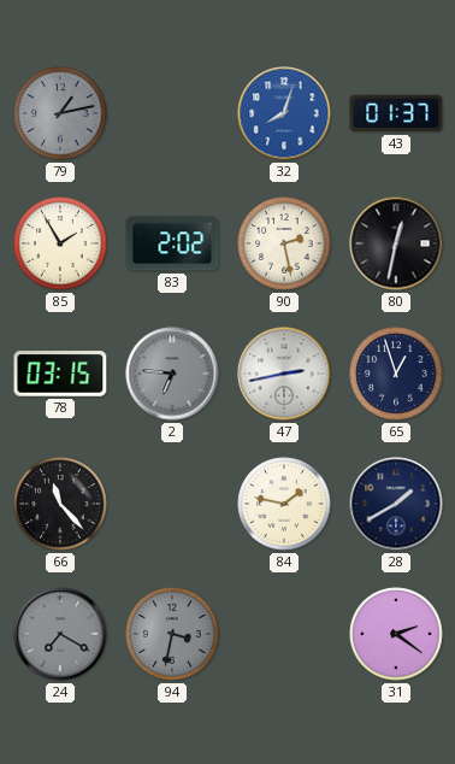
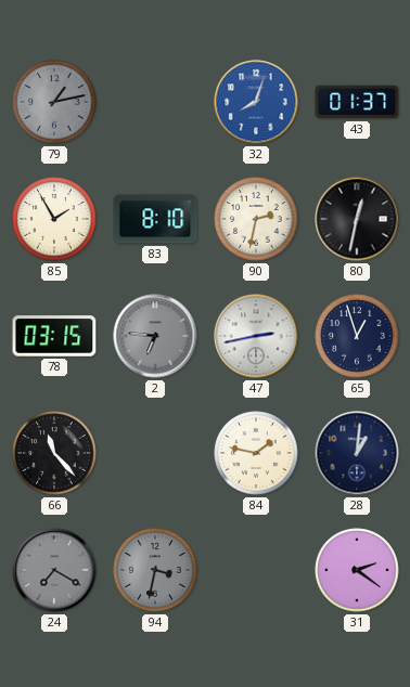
83: 2:02 -> 8:10
90: 2:28 -> 2:32
28: 1:40 -> 1:01
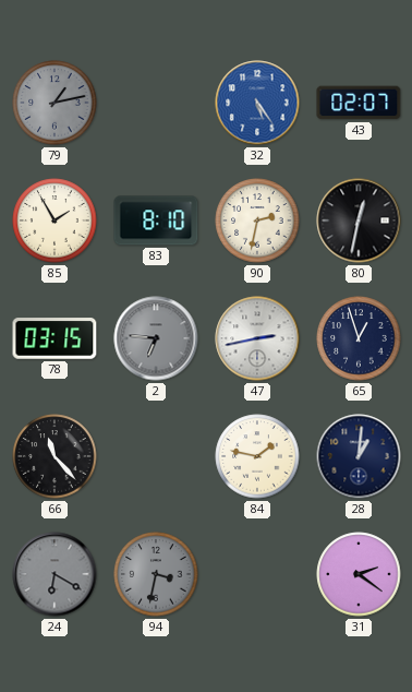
32: 8:03 -> 5:24
43: 01:37 -> 02:07
24: 7:20 -> 6:20
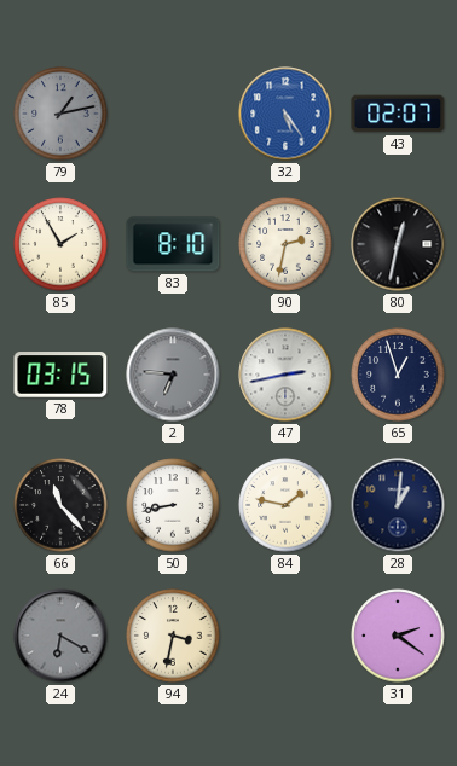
50: none -> 8:43
94 dial: grey -> cream
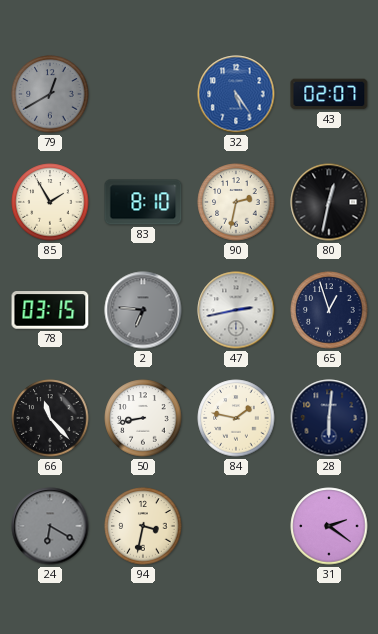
79: 1:13 -> 12:40
28: 1:01 -> 6:01
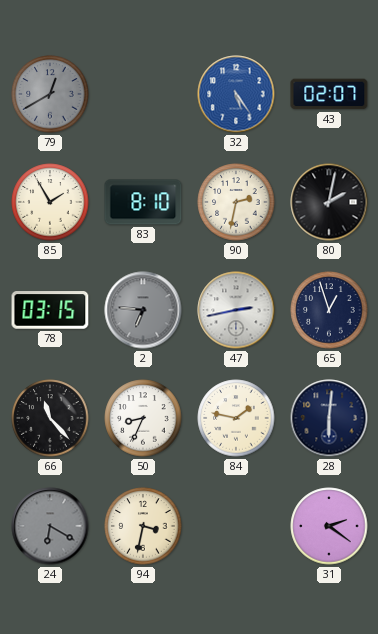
80: 12:32 -> 2:02
50: 8:43 -> 8:34
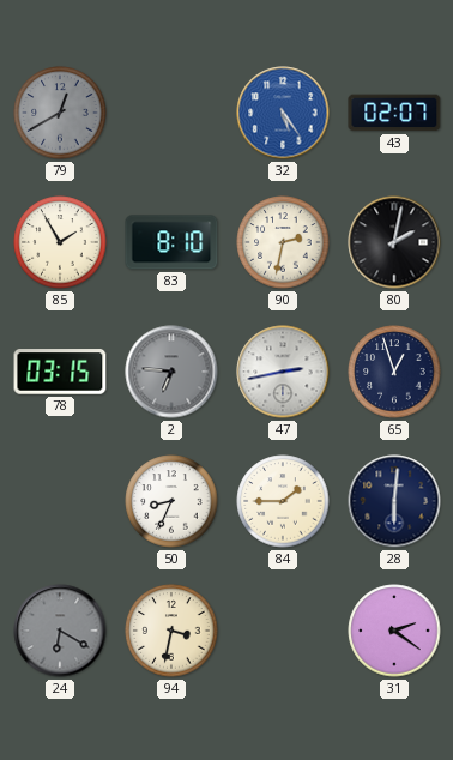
66: 11:23 -> none
84: 1:47 -> 1:45
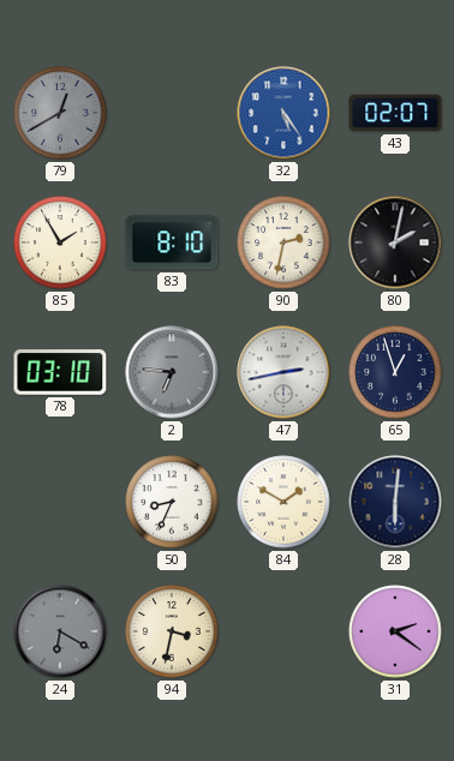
78: 03:15 -> 03:10
84: 1:45 -> 1:50
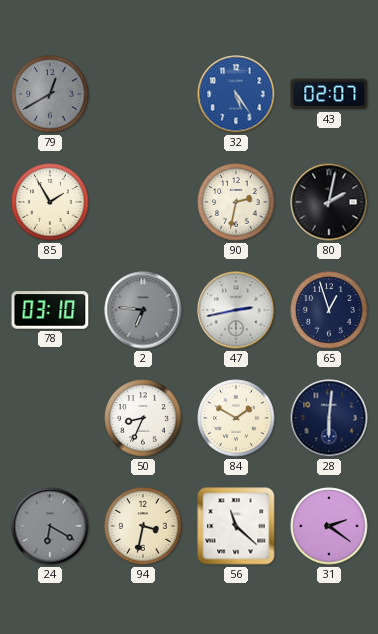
83: 8:10 -> none
56: none -> 11:22
